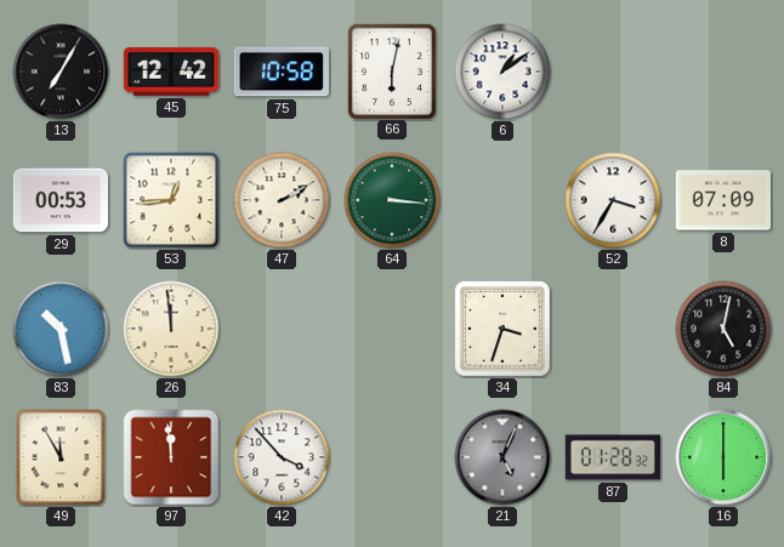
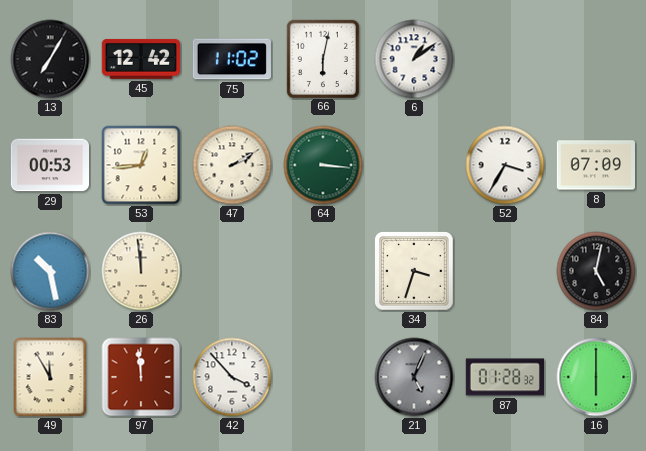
75: 10:58 -> 11:02
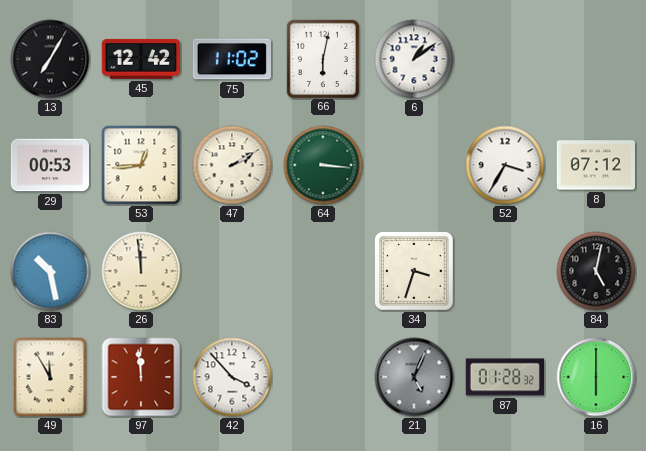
8: 07:09 -> 07:12
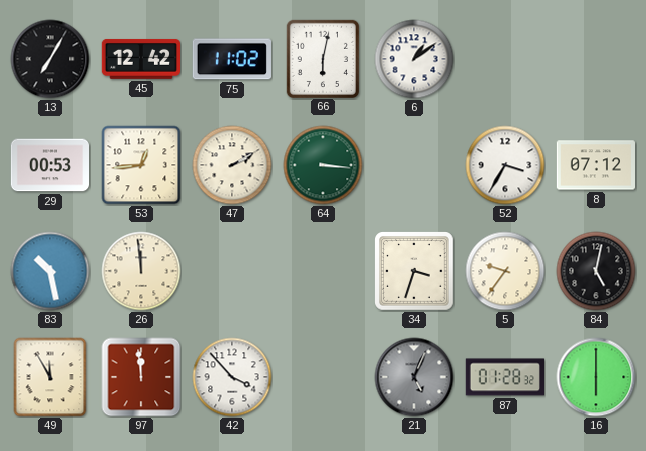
5: none -> 9:36
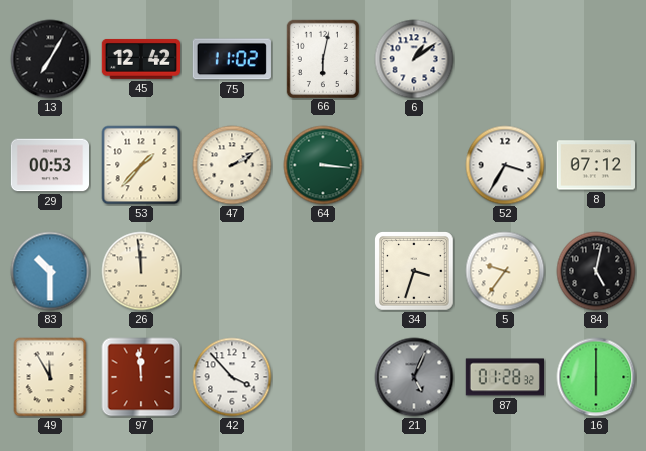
53: 12:44 -> 1:37
83: 10:28 -> 10:30
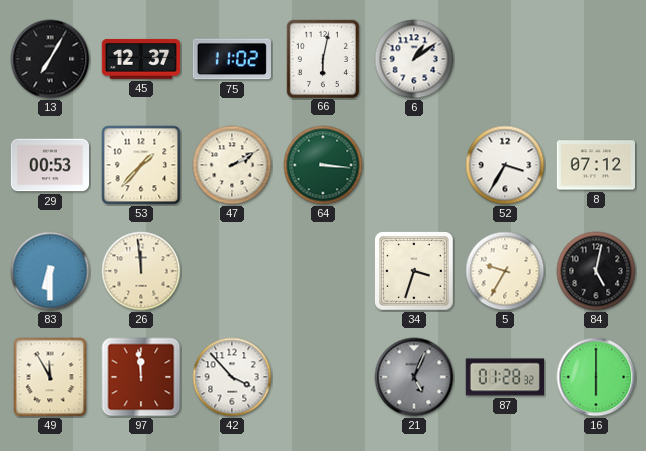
45: 12:42 -> 12:37
83: 10:30 -> 6:30
5: 9:36 -> 9:35
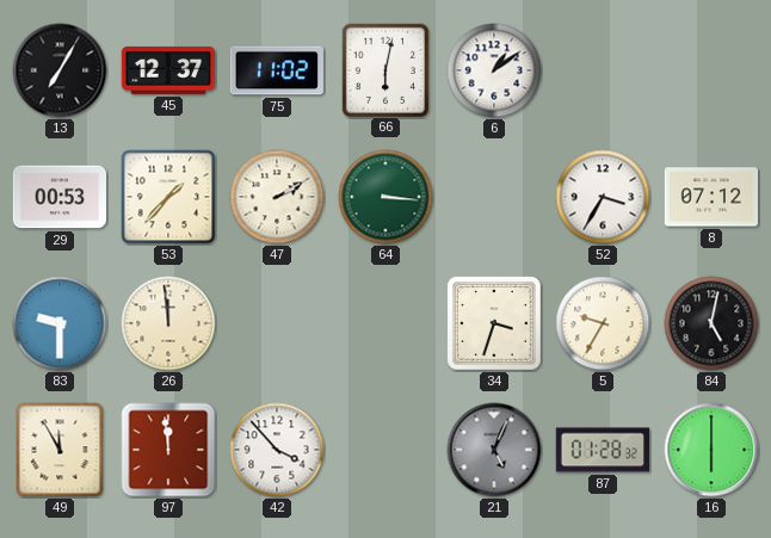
83: 6:30 -> 9:30
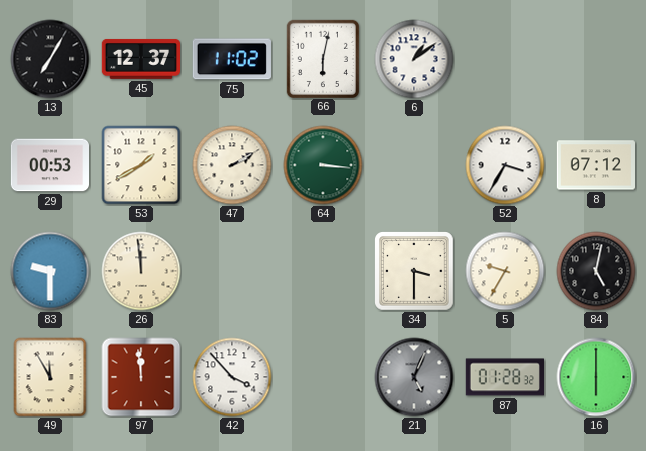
53: 1:37 -> 1:40
34: 3:33 -> 3:30
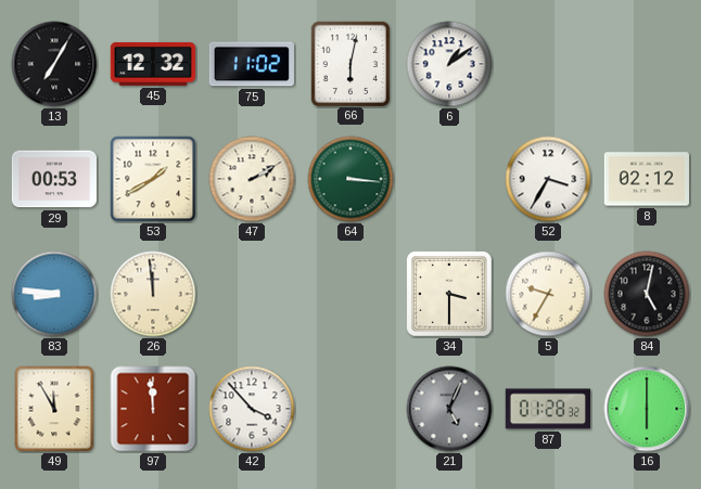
45: 12:37 -> 12:32
8: 07:12 -> 02:12
83: 9:30 -> 8:46
